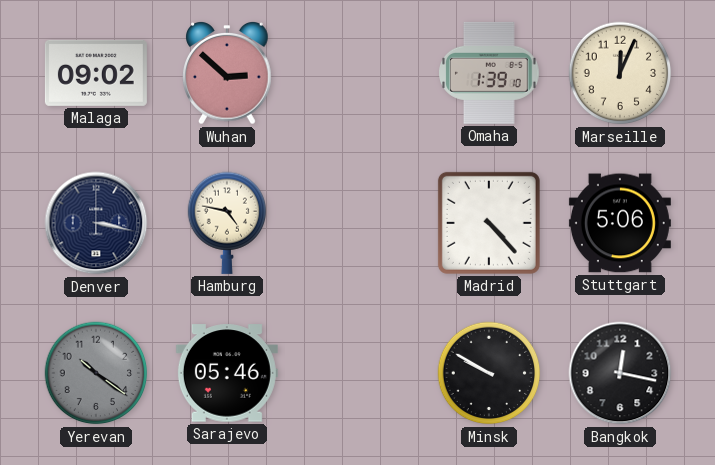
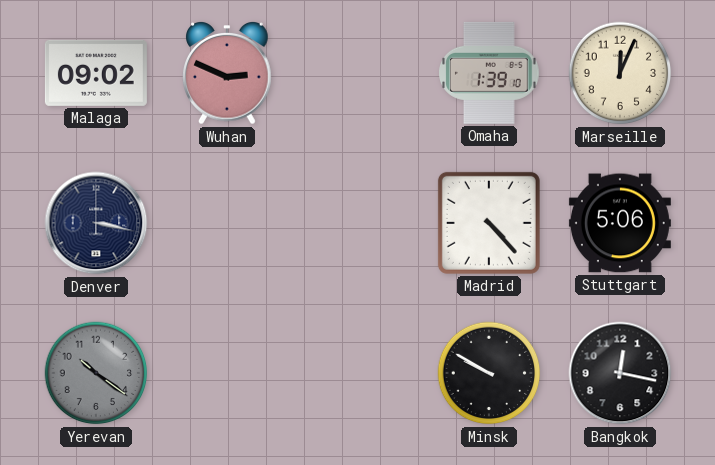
Wuhan: 2:52 -> 2:49
Hamburg: 4:47 -> none
Sarajevo: 05:46 -> none
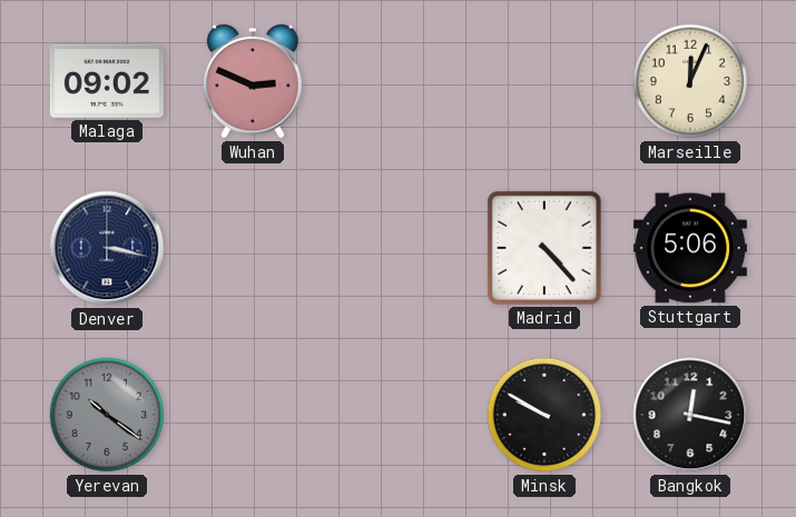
Omaha: 1:39 -> none
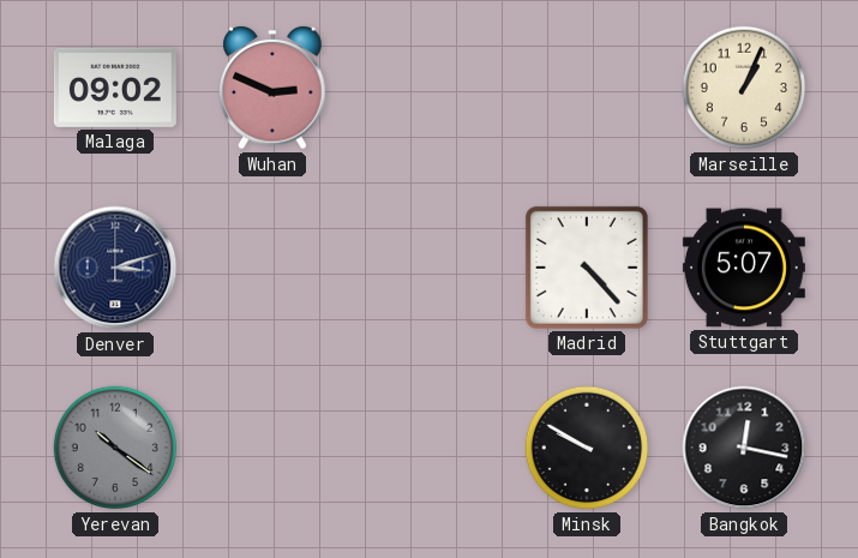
Marseille: 12:04 -> 1:04
Denver: 3:17 -> 3:12
Stuttgart: 5:06 -> 5:07
